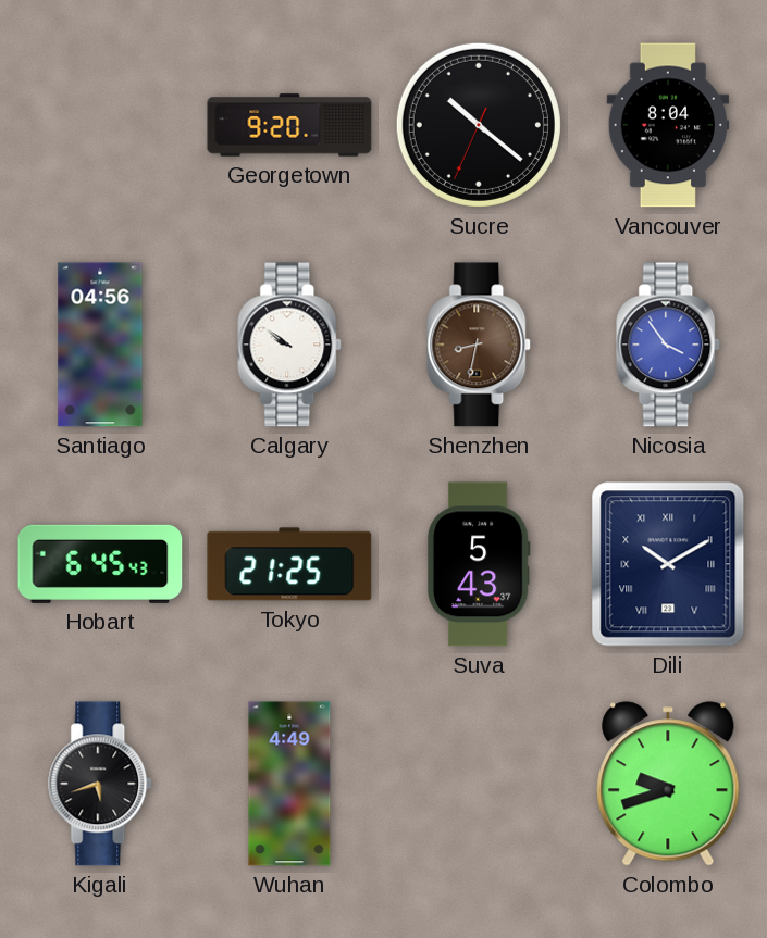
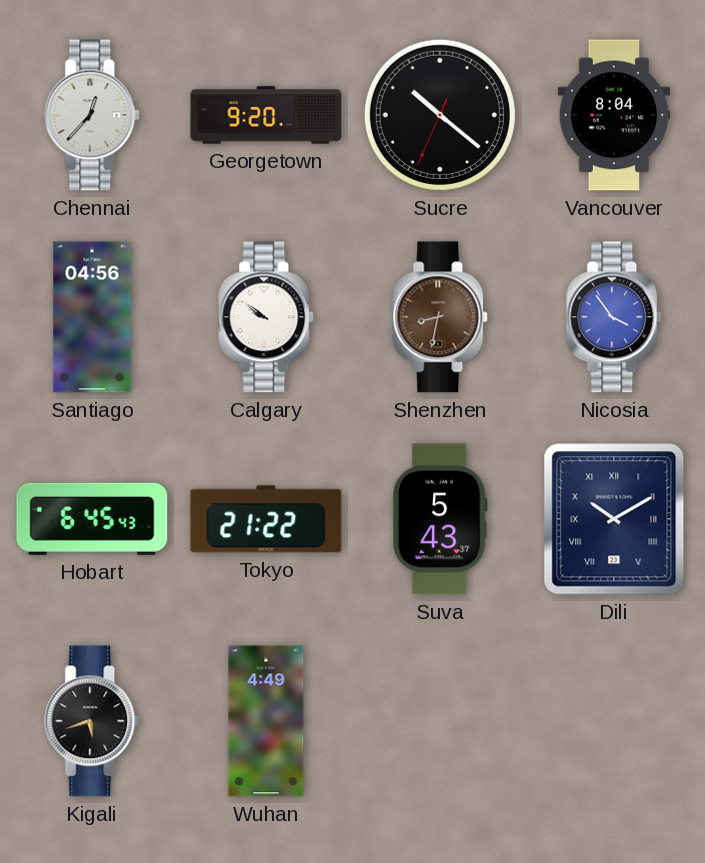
Chennai: none -> 12:37
Tokyo: 21:25 -> 21:22
Colombo: 9:42 -> none
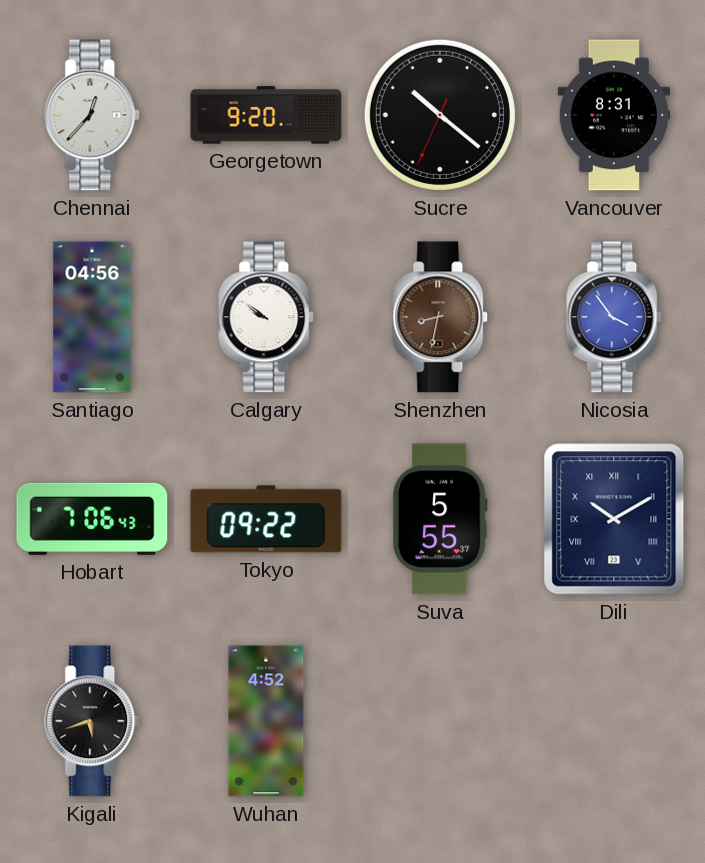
Vancouver: 8:04 -> 8:31
Hobart: 6:45 -> 7:06
Tokyo: 21:22 -> 09:22
Suva: 5:43 -> 5:55
Wuhan: 4:49 -> 4:52
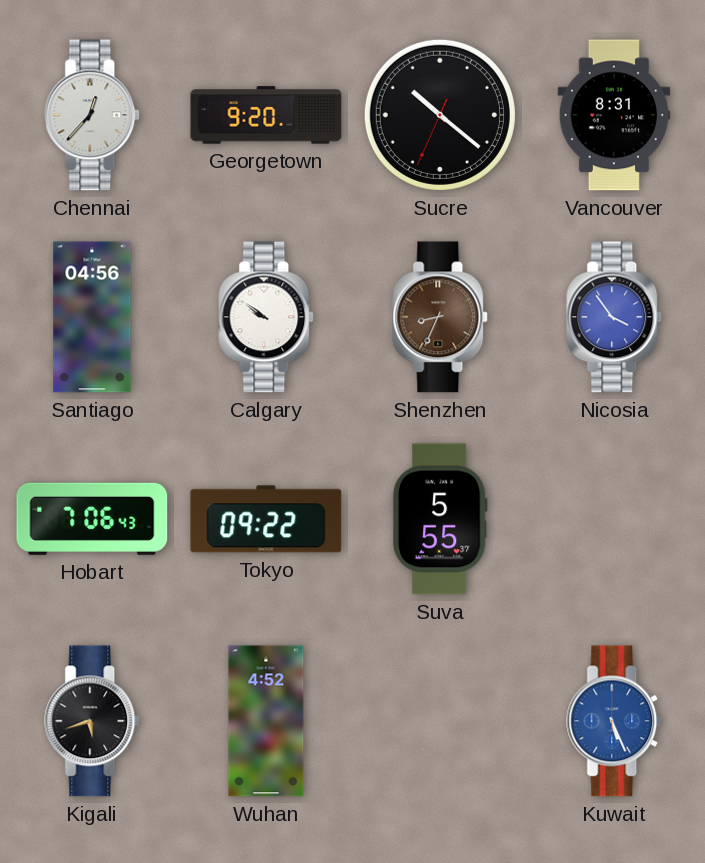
Shenzhen: 8:32 -> 8:34
Dili: 10:10 -> none
Kuwait: none -> 5:26
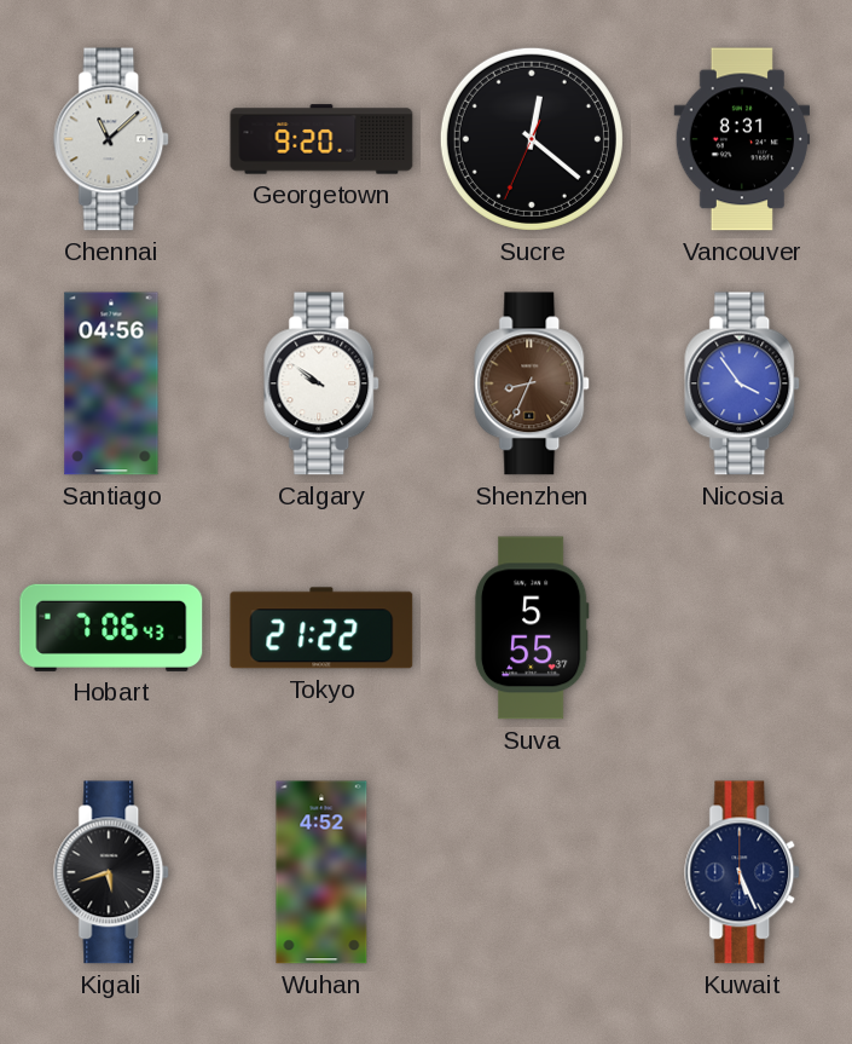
Chennai: 12:37 -> 11:08
Sucre: 10:21 -> 12:21
Tokyo: 09:22 -> 21:22
Kuwait dial: blue -> navy
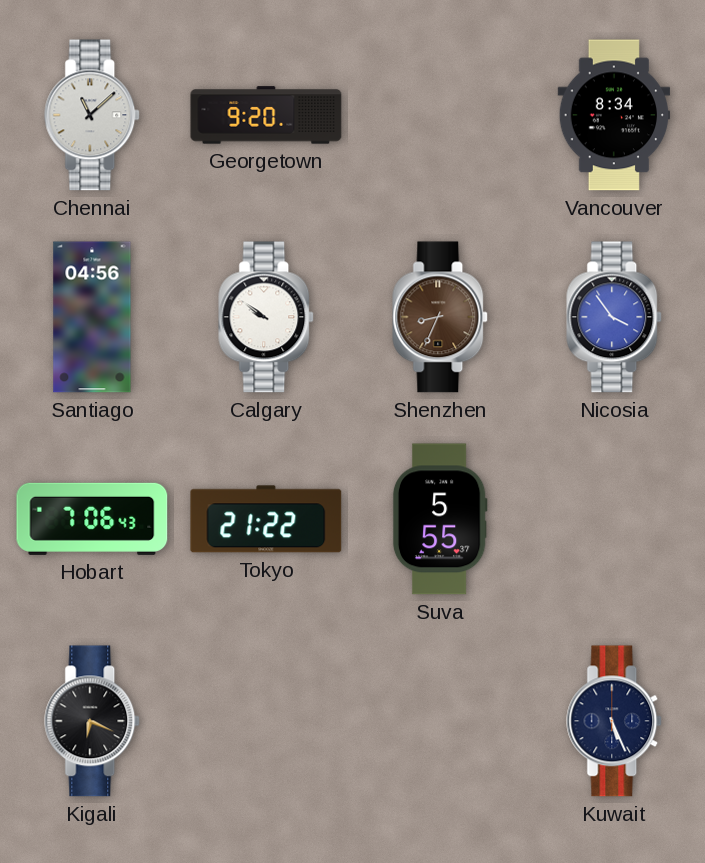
Sucre: 12:21 -> none
Vancouver: 8:31 -> 8:34
Kigali: 5:42 -> 6:19
Wuhan: 4:52 -> none
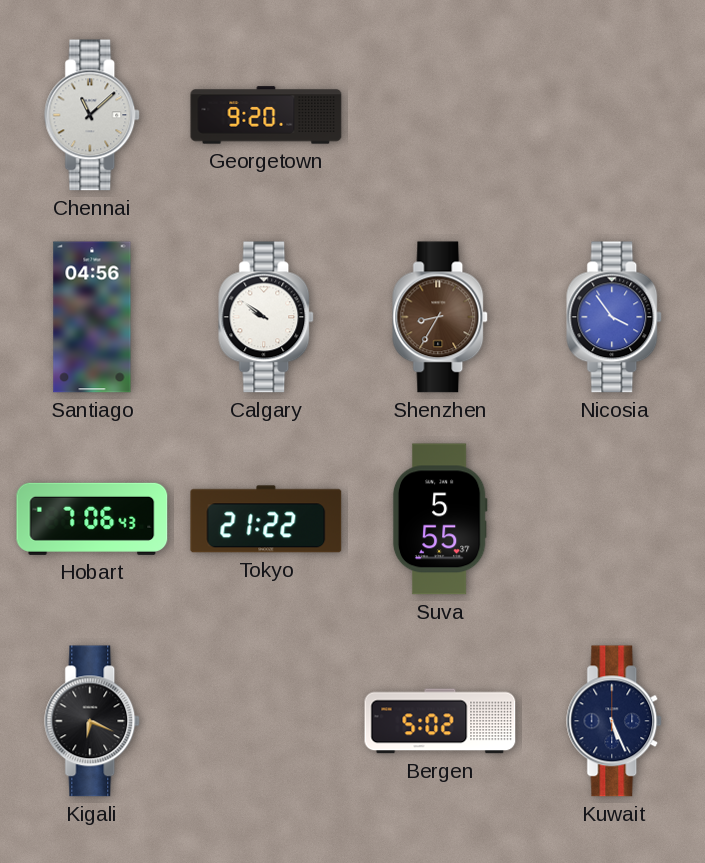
Vancouver: 8:34 -> none
Shenzhen: 8:34 -> 8:35
Bergen: none -> 5:02
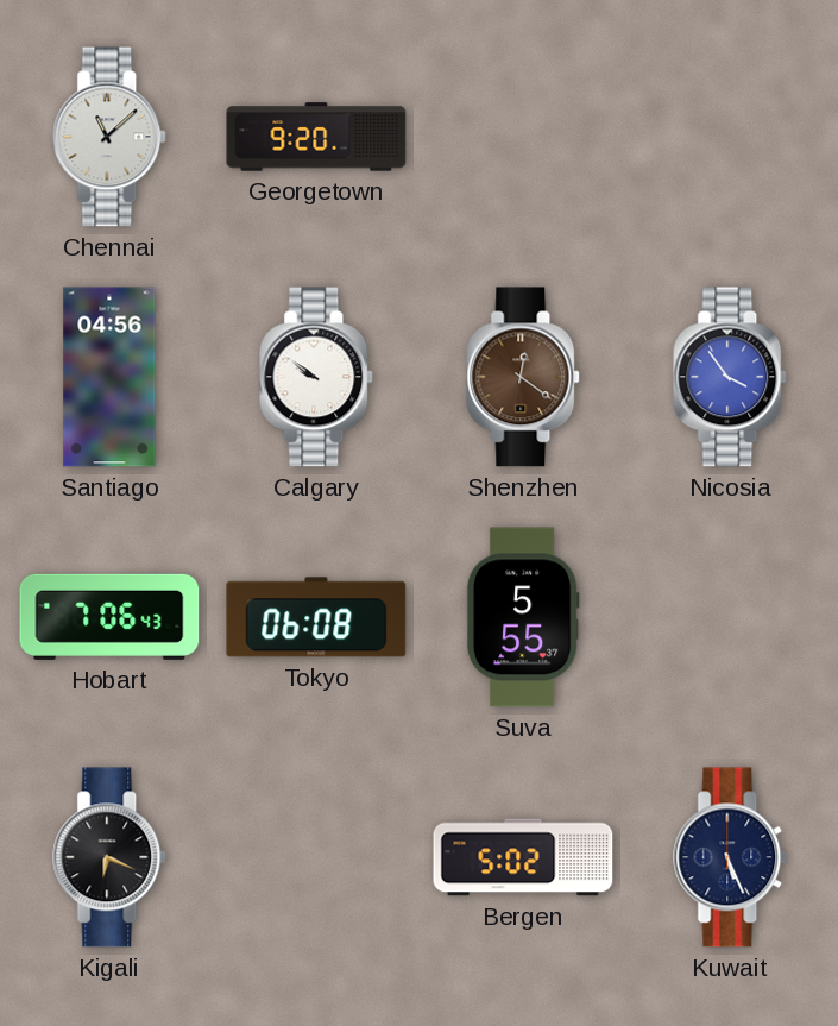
Shenzhen: 8:35 -> 12:21
Tokyo: 21:22 -> 06:08
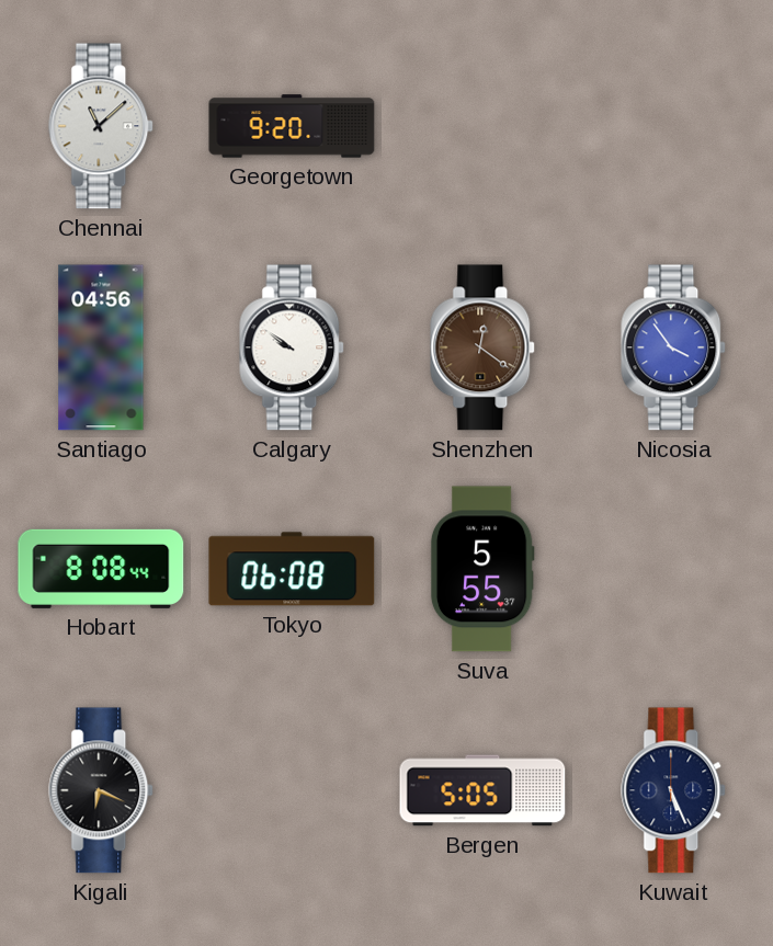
Hobart: 7:06 -> 8:08
Bergen: 5:02 -> 5:05
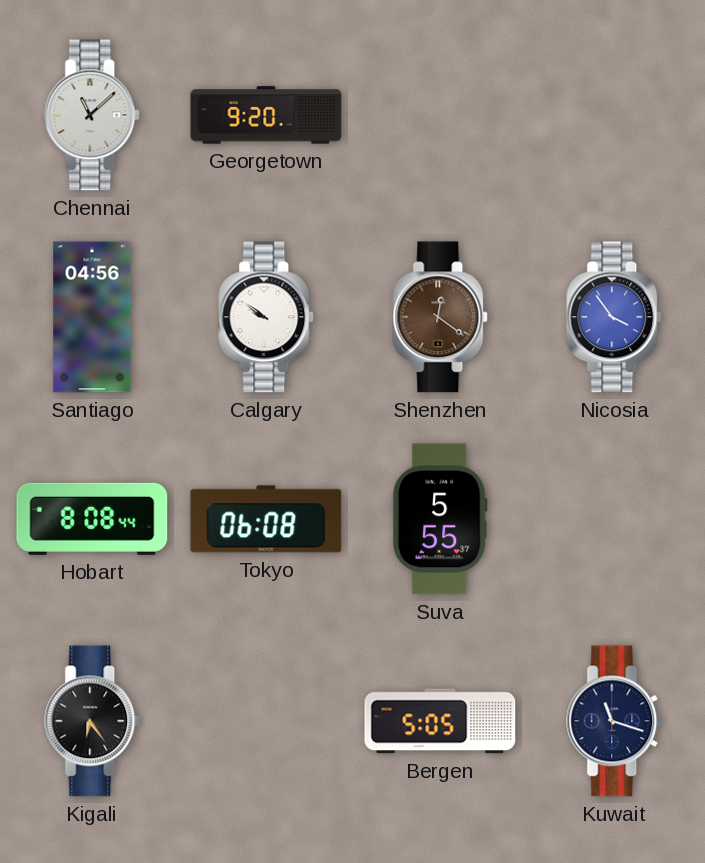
Kigali: 6:19 -> 6:24
Kuwait: 5:26 -> 11:18
